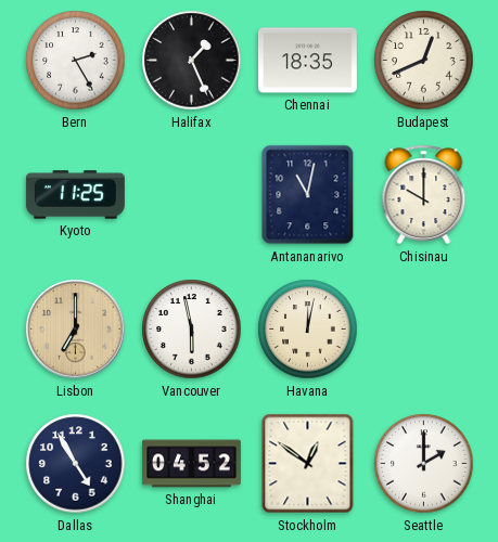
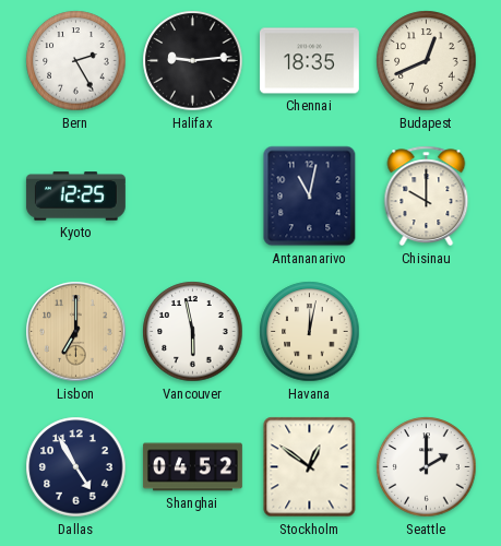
Halifax: 1:26 -> 9:14
Kyoto: 11:25 -> 12:25
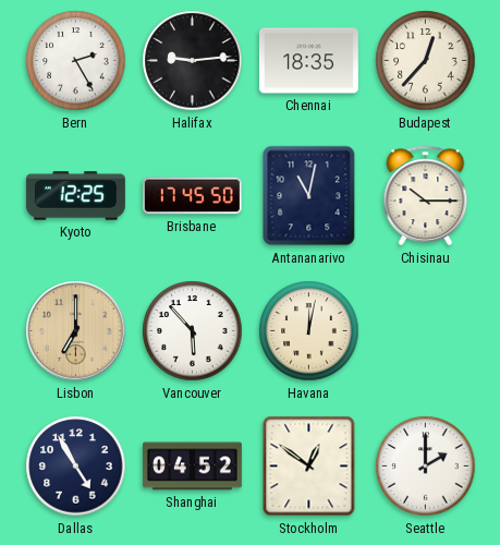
Budapest: 12:41 -> 12:37
Brisbane: none -> 17:45
Chisinau: 10:00 -> 10:15
Vancouver: 5:58 -> 5:53
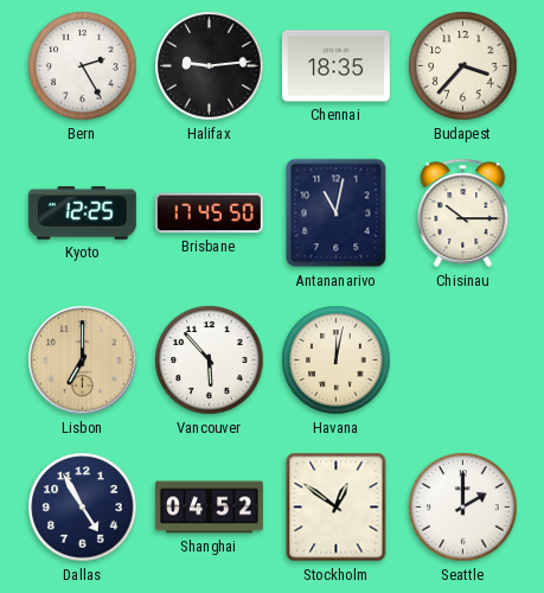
Budapest: 12:37 -> 3:37
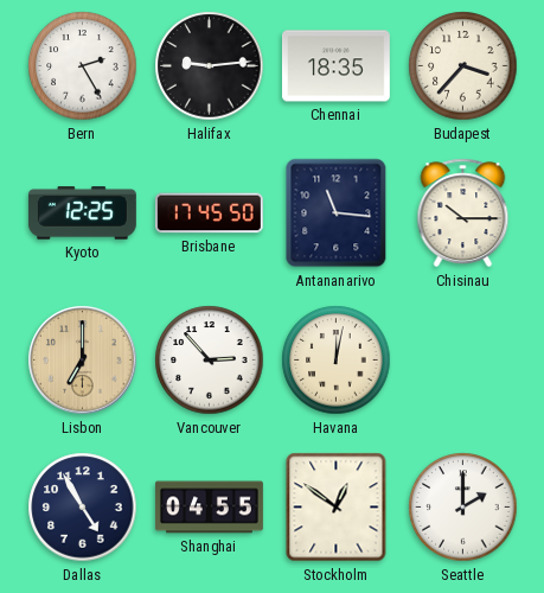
Antananarivo: 11:02 -> 11:16
Vancouver: 5:53 -> 2:53
Shanghai: 04:52 -> 04:55
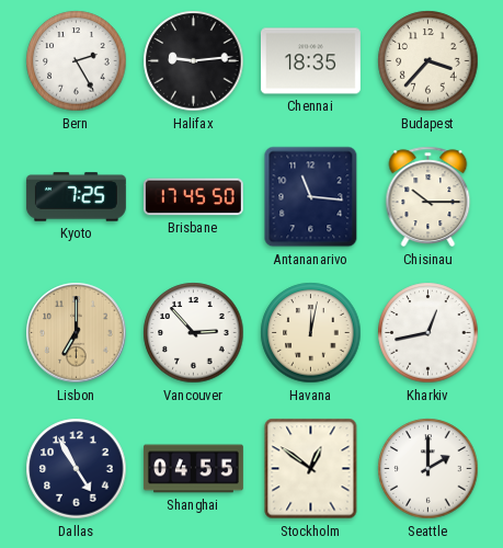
Kyoto: 12:25 -> 7:25
Kharkiv: none -> 12:43
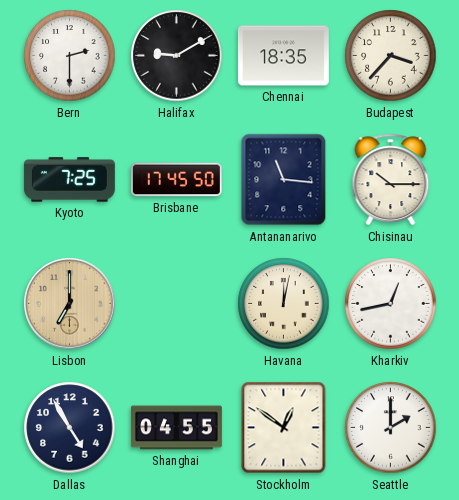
Bern: 2:25 -> 2:30
Halifax: 9:14 -> 9:10
Vancouver: 2:53 -> none
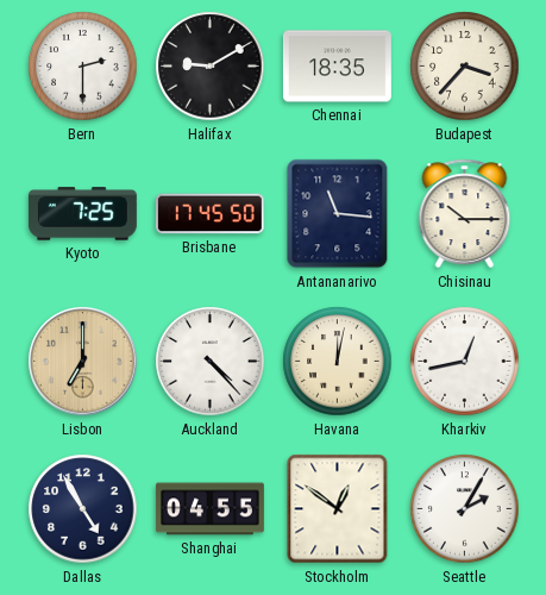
Auckland: none -> 4:23
Seattle: 2:00 -> 2:05
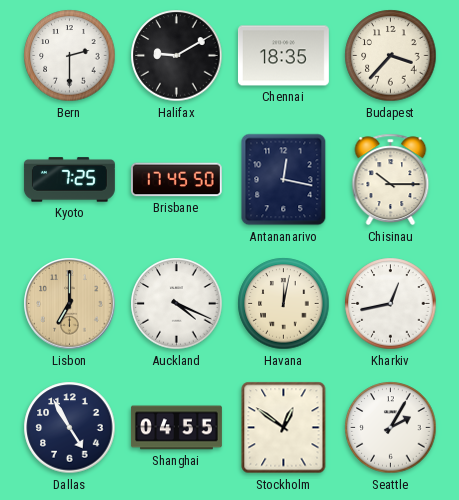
Antananarivo: 11:16 -> 12:17
Auckland: 4:23 -> 4:19
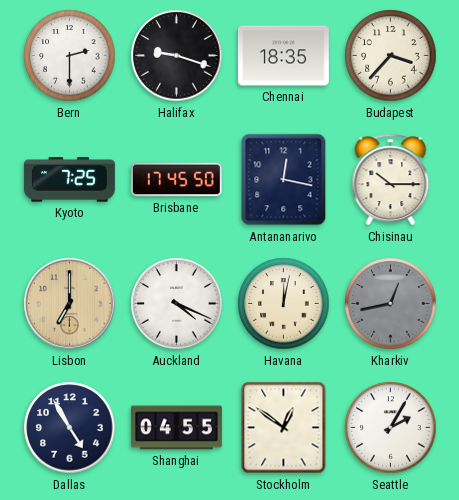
Halifax: 9:10 -> 9:18
Kharkiv dial: white -> grey
